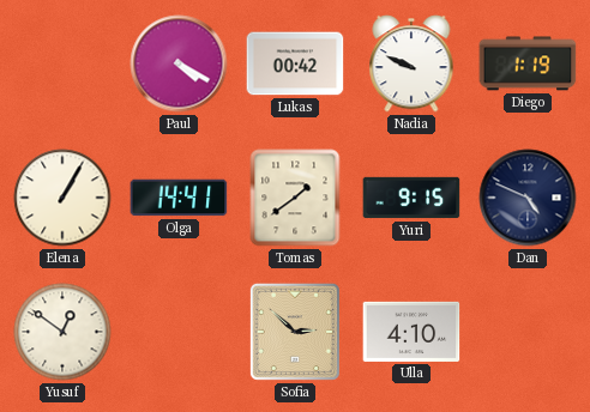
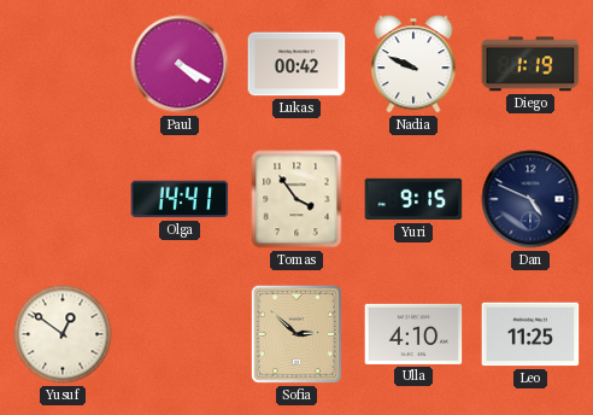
Elena: 1:05 -> none
Tomas: 1:39 -> 3:54
Leo: none -> 11:25
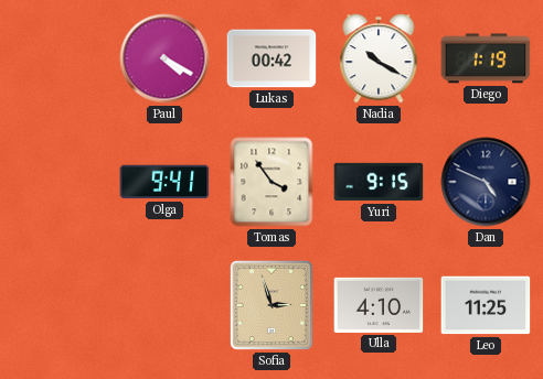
Nadia: 9:49 -> 10:20
Olga: 14:41 -> 9:41
Yusuf: 12:51 -> none
Sofia: 2:52 -> 2:57
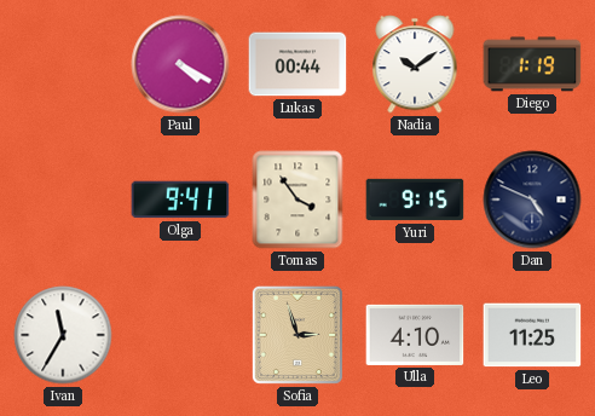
Lukas: 00:42 -> 00:44
Nadia: 10:20 -> 10:09
Ivan: none -> 11:35
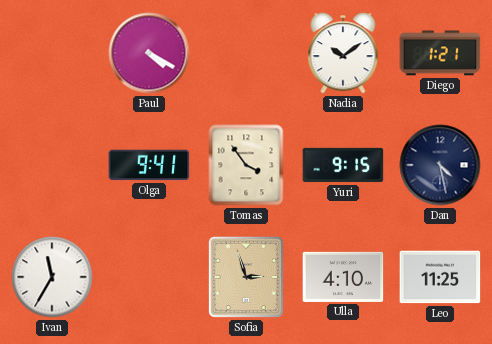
Lukas: 00:44 -> none
Diego: 1:19 -> 1:21
Dan: 4:49 -> 4:28
